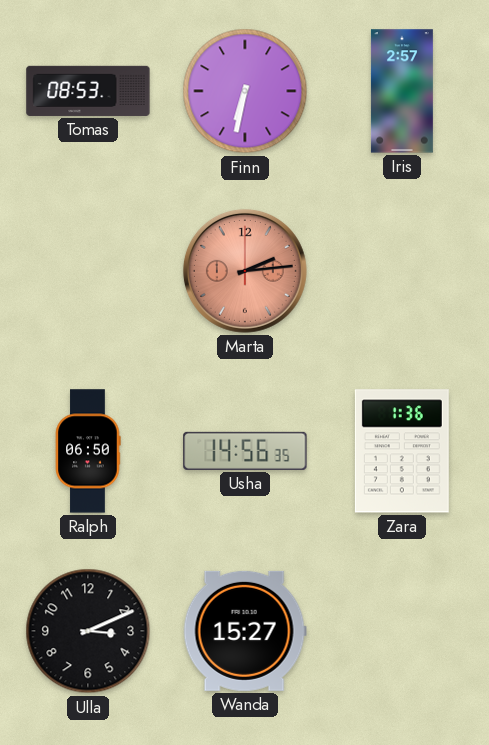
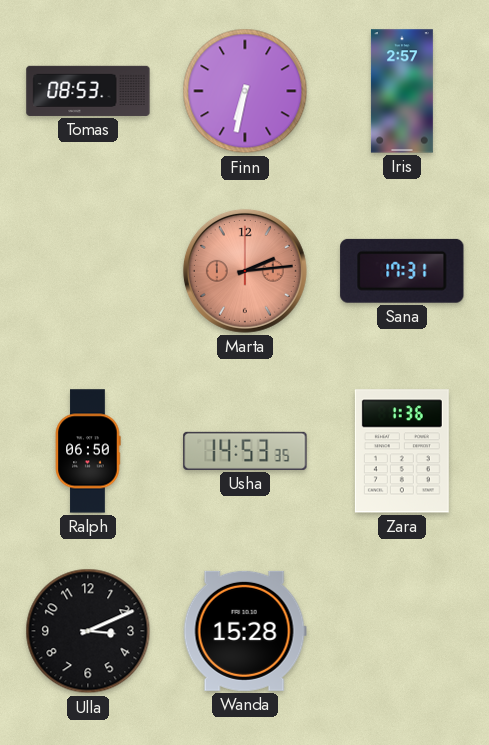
Sana: none -> 17:31
Usha: 14:56 -> 14:53
Wanda: 15:27 -> 15:28
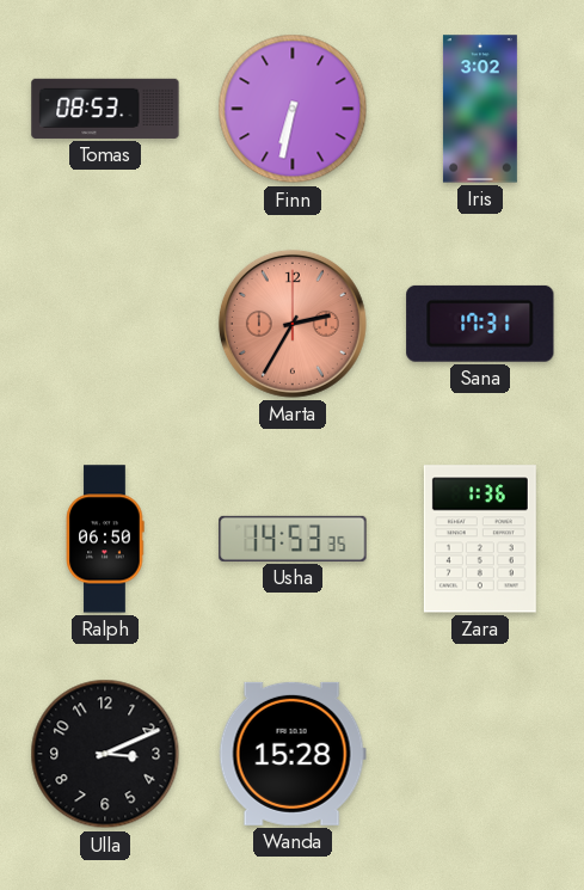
Iris: 2:57 -> 3:02
Marta: 2:14 -> 2:35
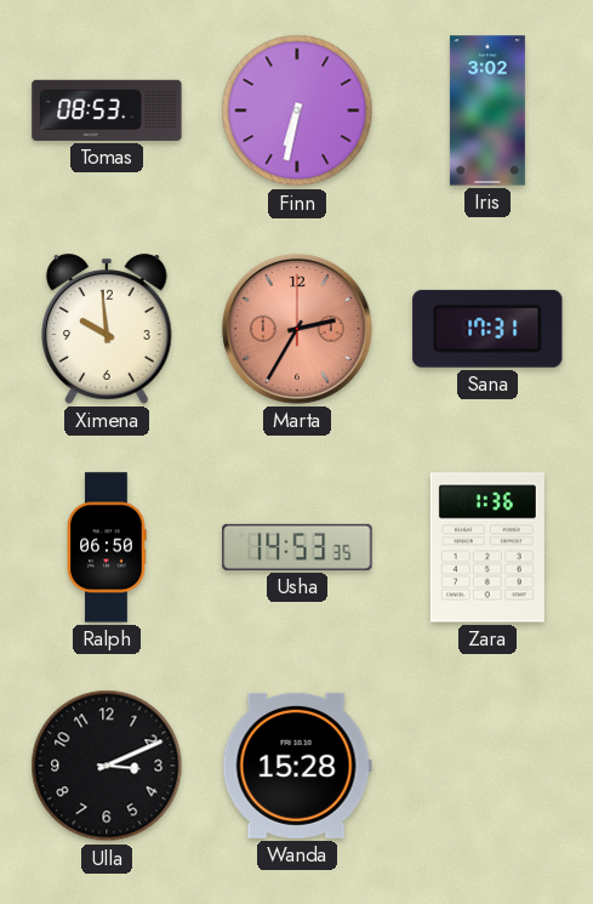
Ximena: none -> 9:59
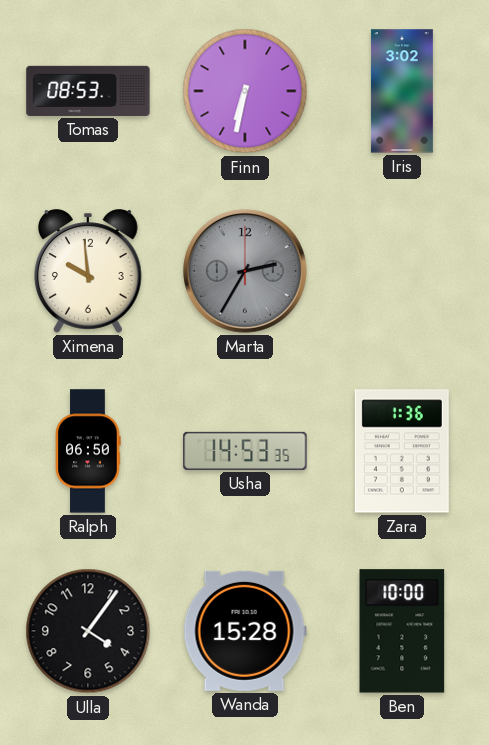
Marta dial: salmon -> grey
Sana: 17:31 -> none
Ulla: 3:11 -> 4:06
Ben: none -> 10:00
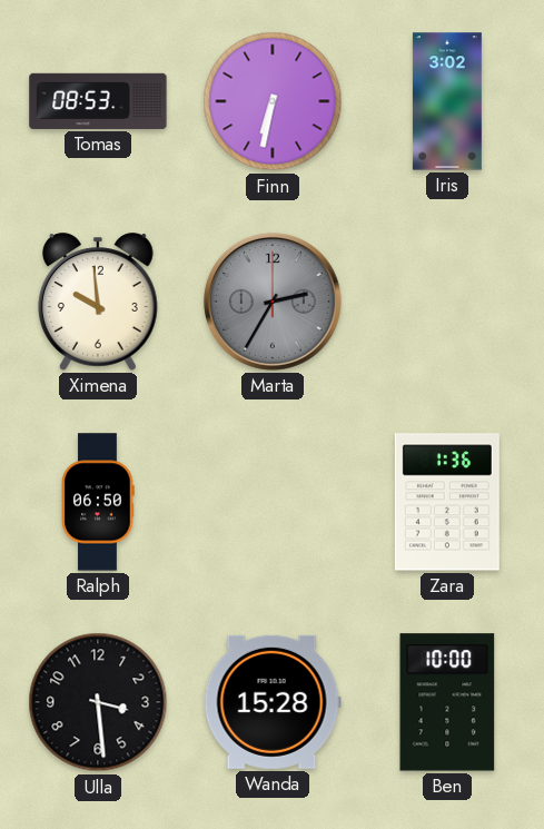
Usha: 14:53 -> none
Ulla: 4:06 -> 3:29
